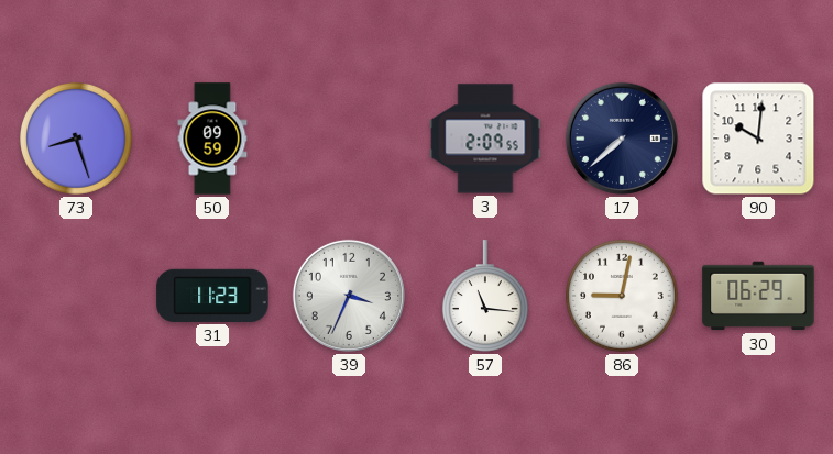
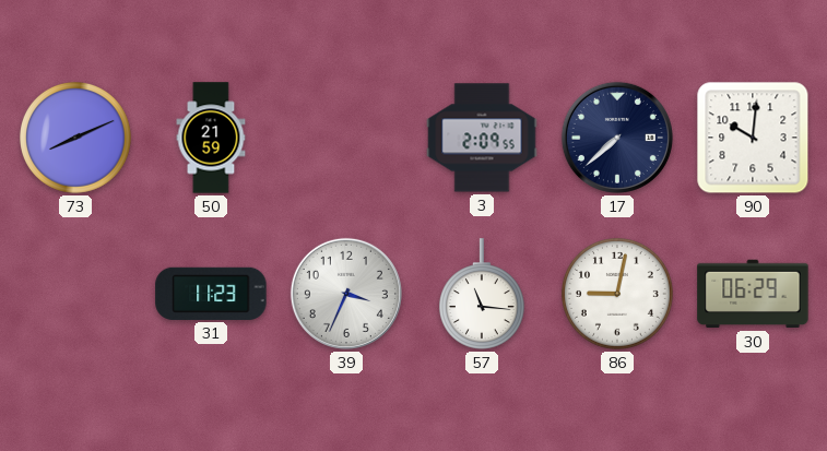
73: 8:27 -> 8:11
50: 09:59 -> 21:59
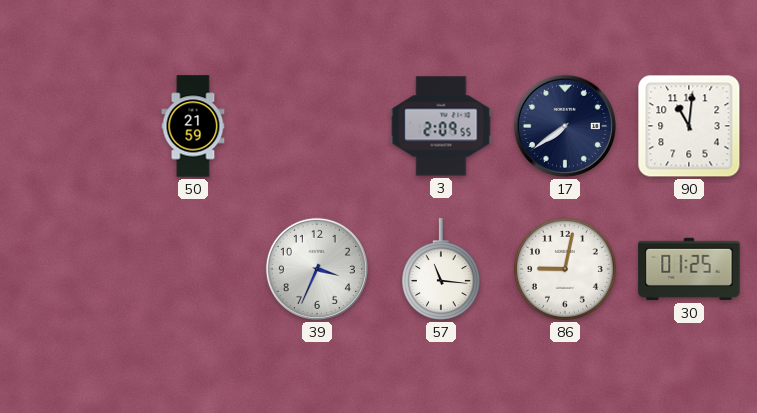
73: 8:11 -> none
17: 7:38 -> 7:39
90: 10:01 -> 11:01
31: 11:23 -> none
30: 06:29 -> 01:25
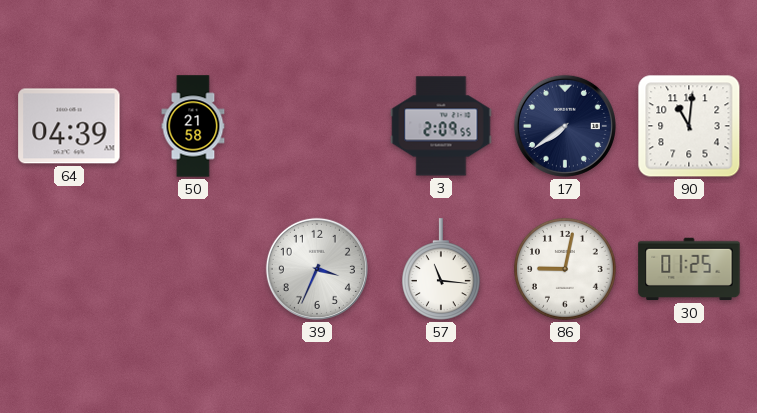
64: none -> 04:39
50: 21:59 -> 21:58
